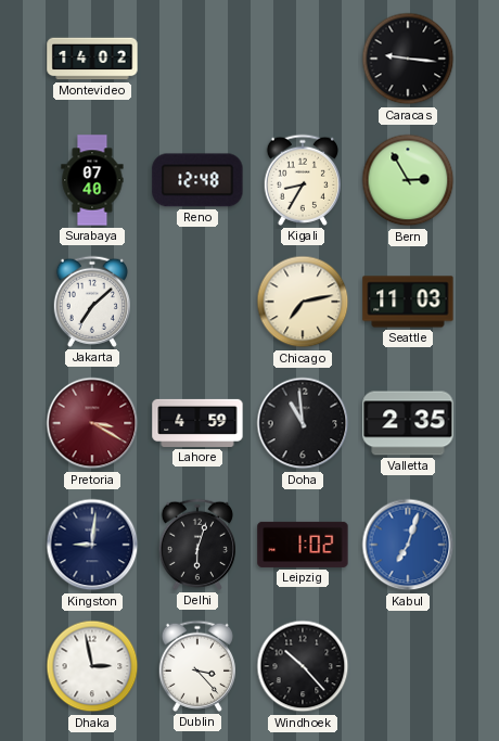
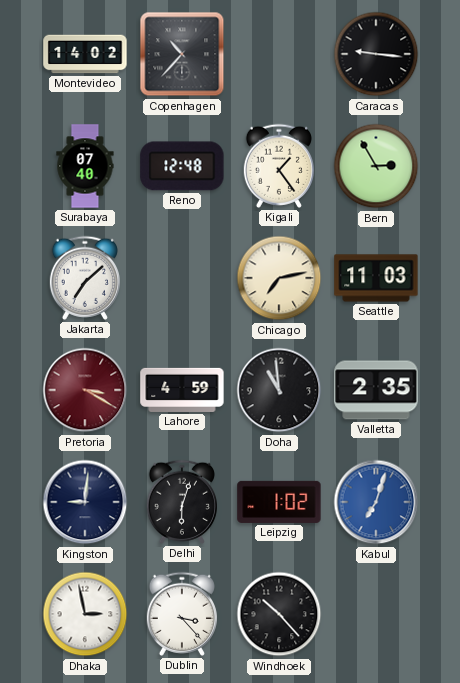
Copenhagen: none -> 10:37
Kigali: 8:35 -> 1:24
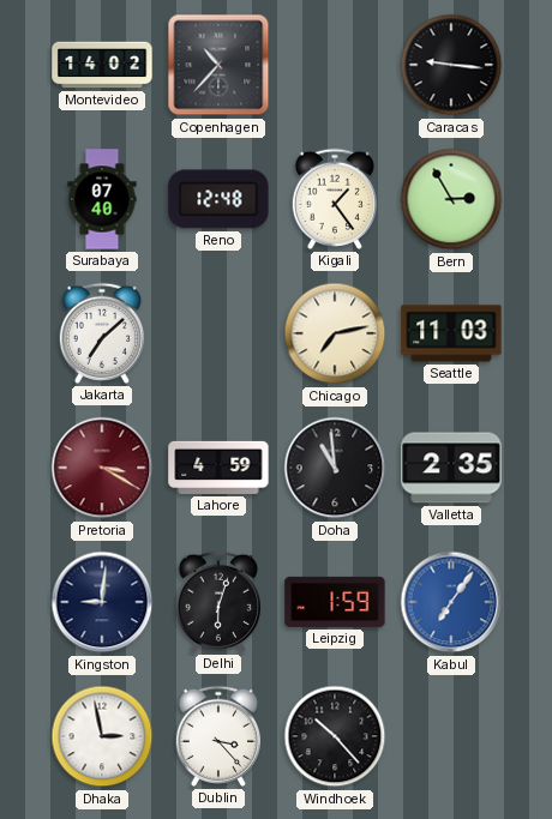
Leipzig: 1:02 -> 1:59
Kabul: 7:03 -> 7:06
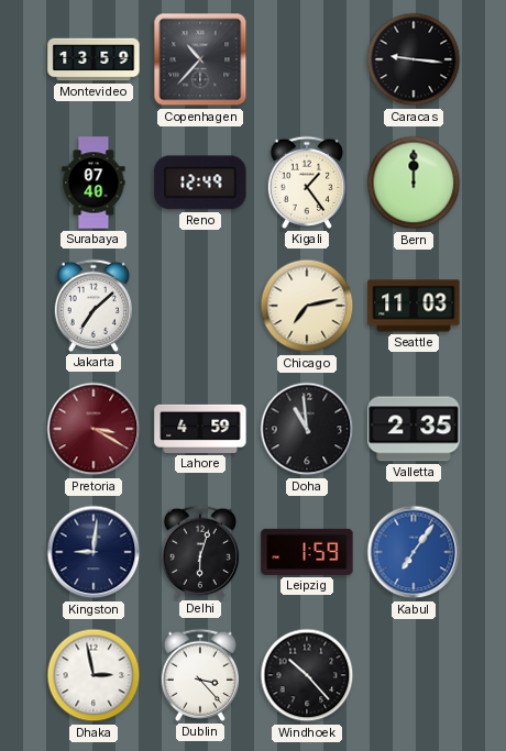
Montevideo: 14:02 -> 13:59
Reno: 12:48 -> 12:49
Bern: 2:55 -> 12:00
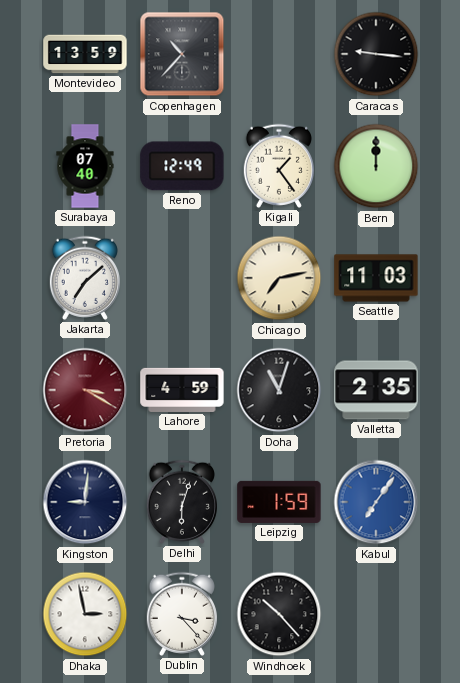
Doha: 10:59 -> 11:03
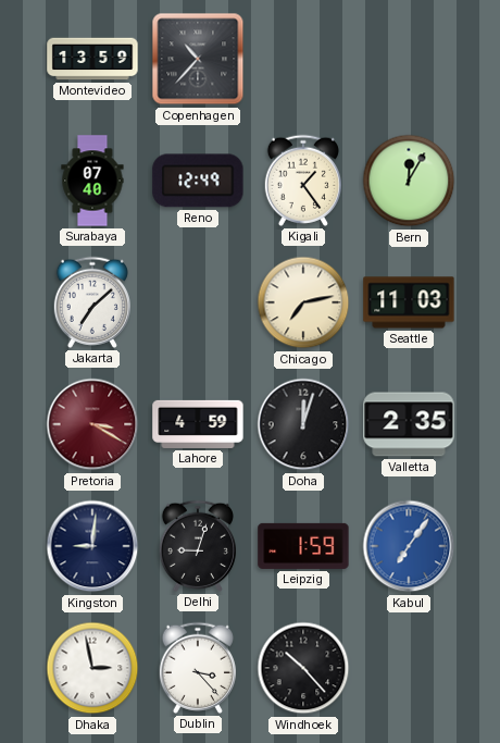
Caracas: 9:16 -> none
Bern: 12:00 -> 12:05
Doha: 11:03 -> 12:03
Delhi: 6:03 -> 9:03
